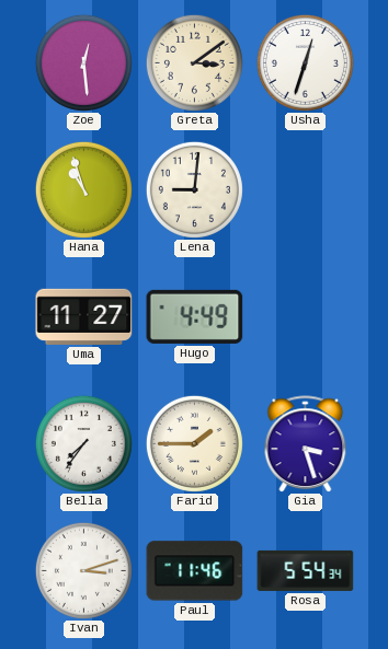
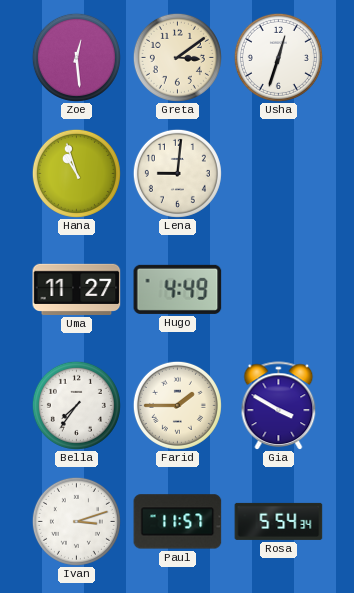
Gia: 3:27 -> 3:50
Paul: 11:46 -> 11:57
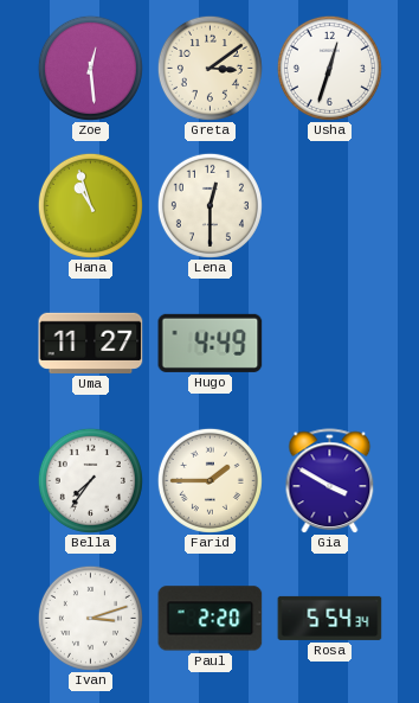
Lena: 9:01 -> 12:30
Paul: 11:57 -> 2:20
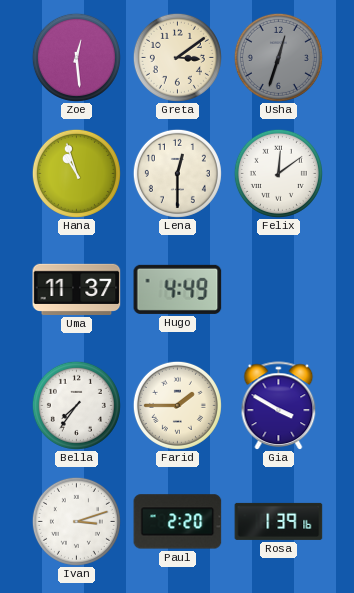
Usha dial: white -> grey
Felix: none -> 12:09
Uma: 11:27 -> 11:37
Rosa: 5:54 -> 1:39
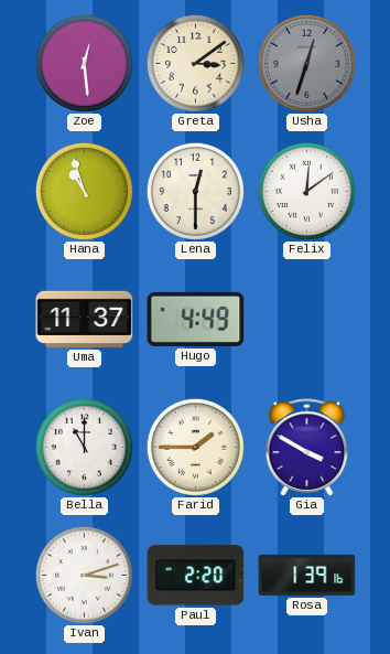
Bella: 7:36 -> 11:00
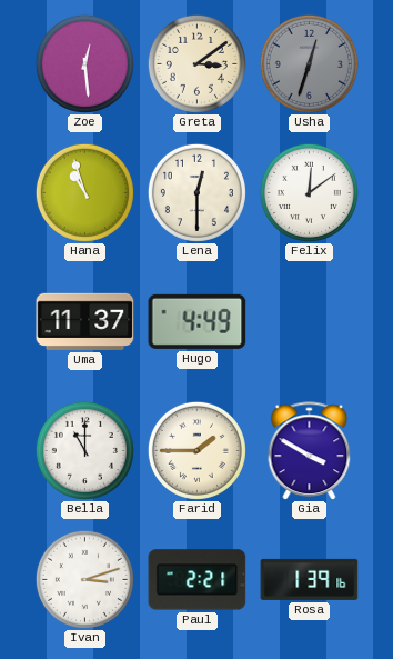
Paul: 2:20 -> 2:21
